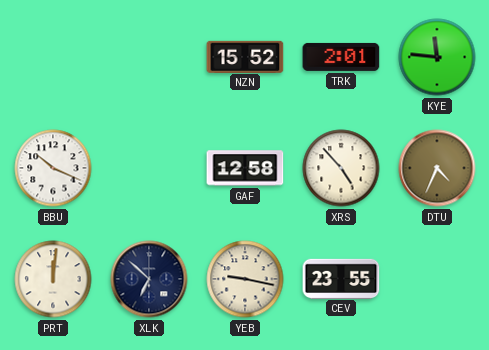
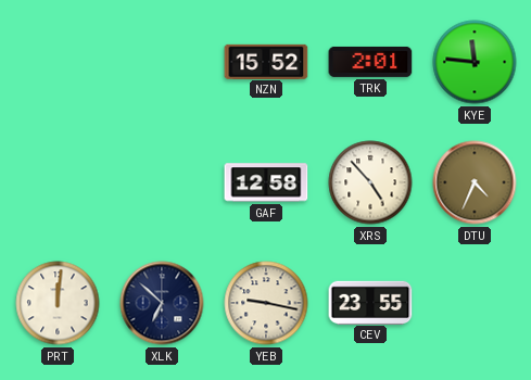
BBU: 10:19 -> none
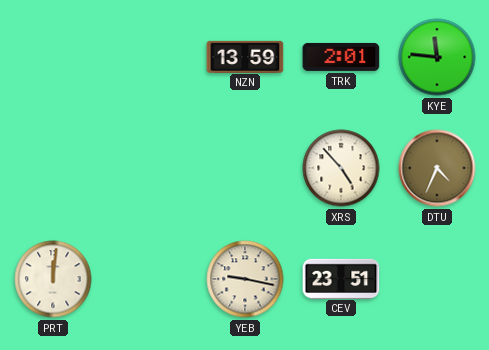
NZN: 15:52 -> 13:59
GAF: 12:58 -> none
XLK: 6:52 -> none
CEV: 23:55 -> 23:51
